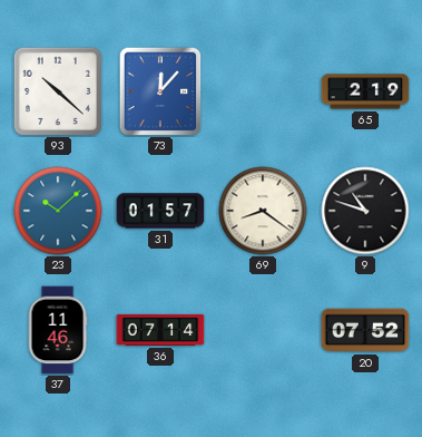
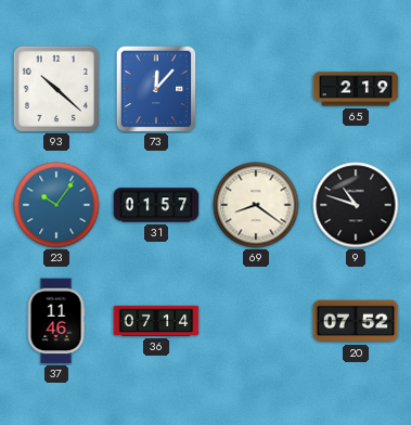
23: 10:08 -> 10:06
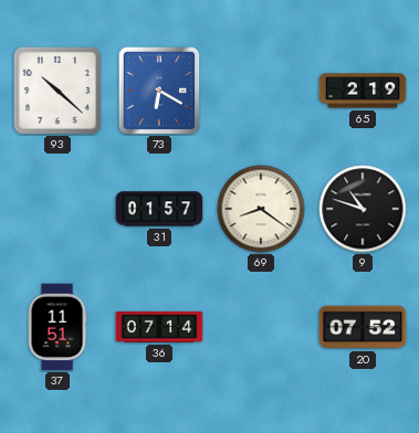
73: 12:07 -> 6:20
23: 10:06 -> none
37: 11:46 -> 11:51
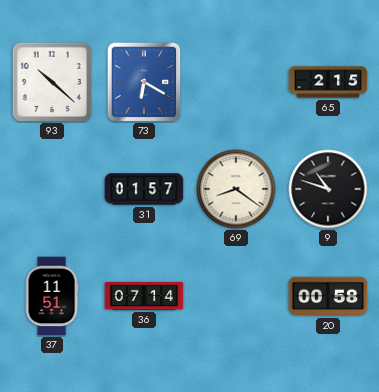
65: 2:19 -> 2:15
20: 07:52 -> 00:58
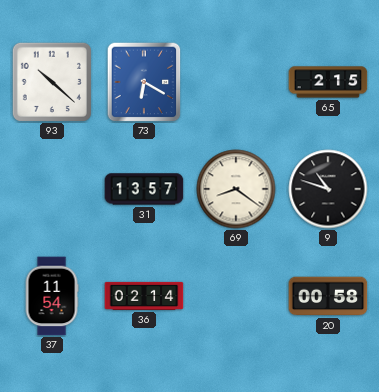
31: 01:57 -> 13:57
37: 11:51 -> 11:54
36: 07:14 -> 02:14
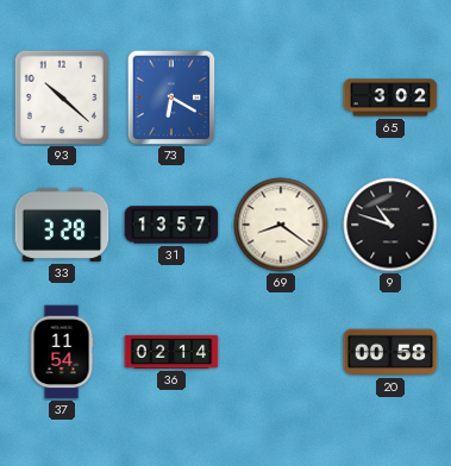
65: 2:15 -> 3:02
33: none -> 3:28
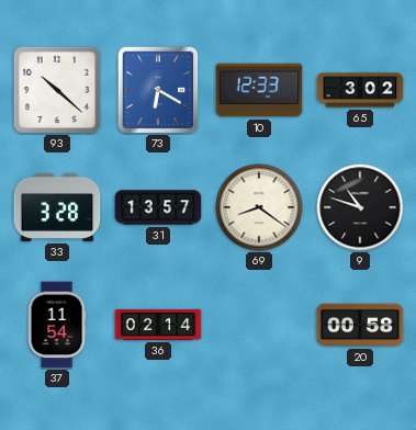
10: none -> 12:33
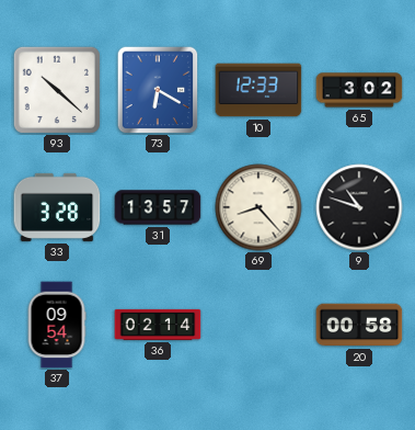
69: 8:21 -> 8:23
37: 11:54 -> 09:54
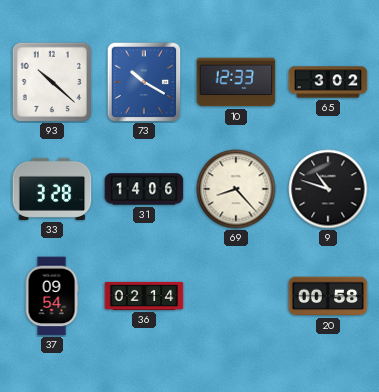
73: 6:20 -> 10:20
31: 13:57 -> 14:06
